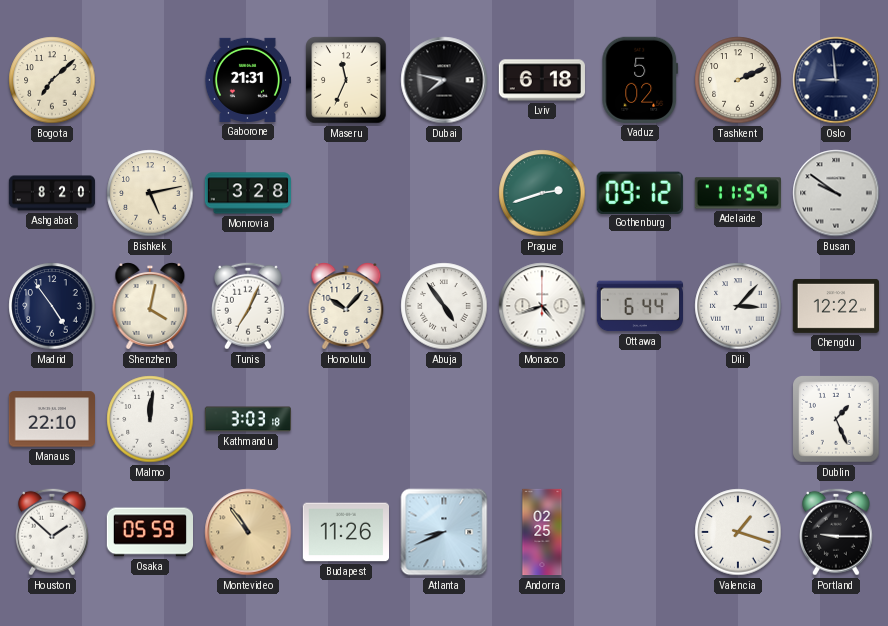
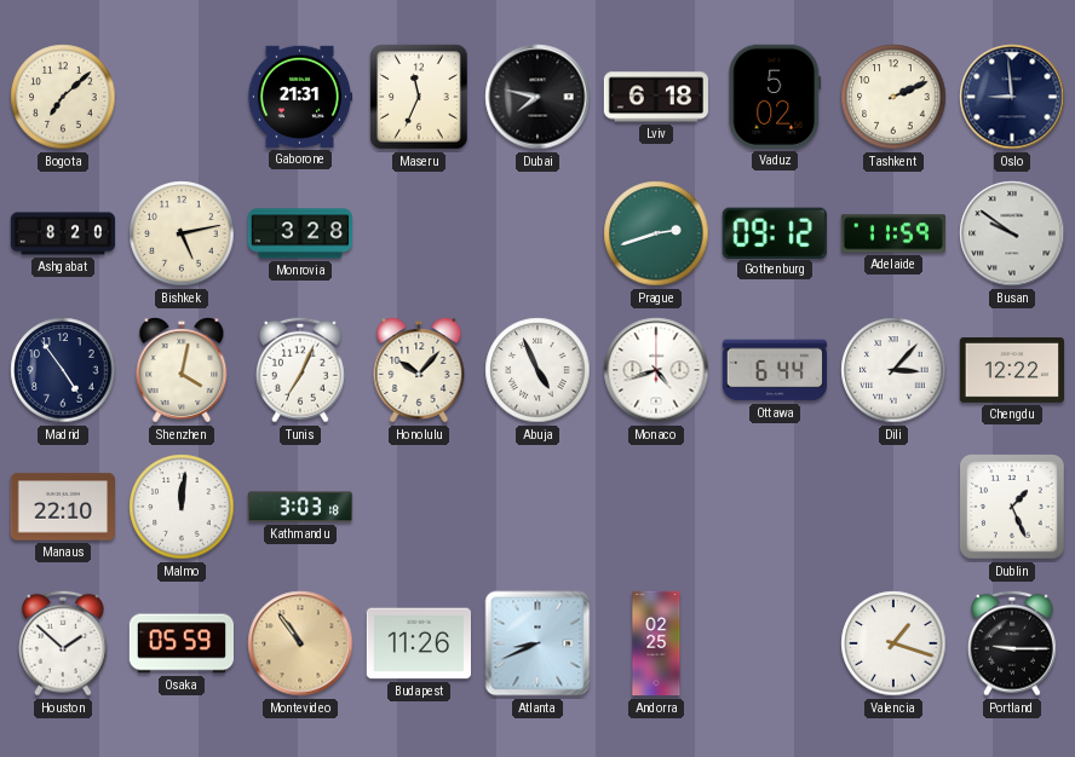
Abuja: 4:54 -> 4:56
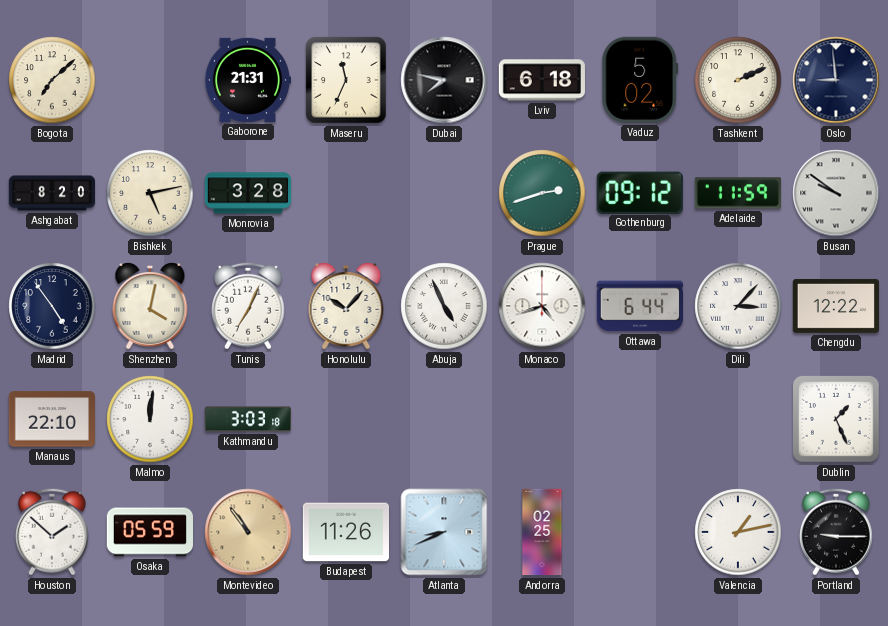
Valencia: 1:18 -> 1:13
